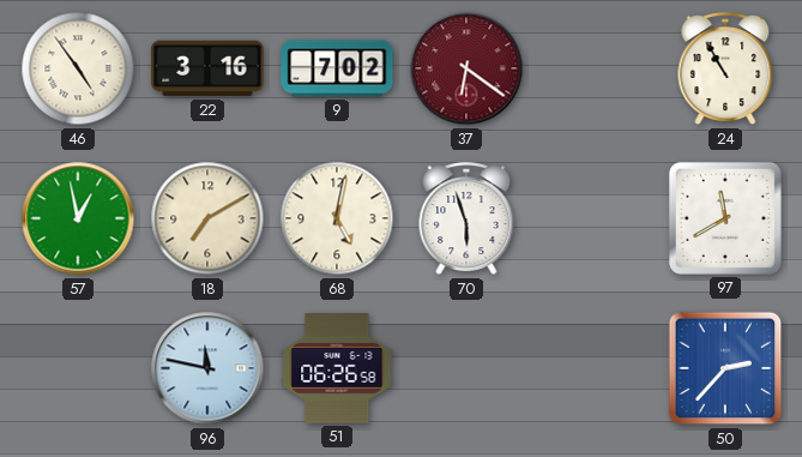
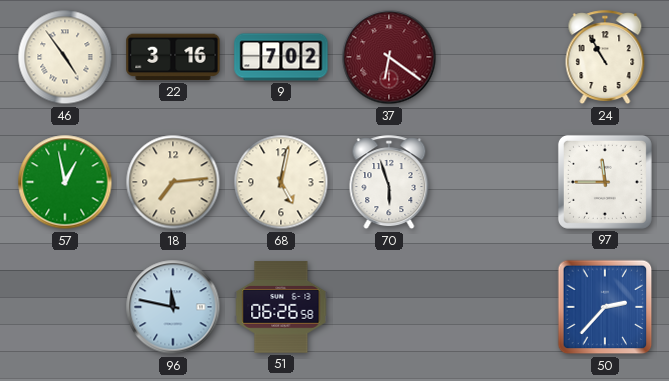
18: 7:10 -> 7:14
97: 11:40 -> 11:45
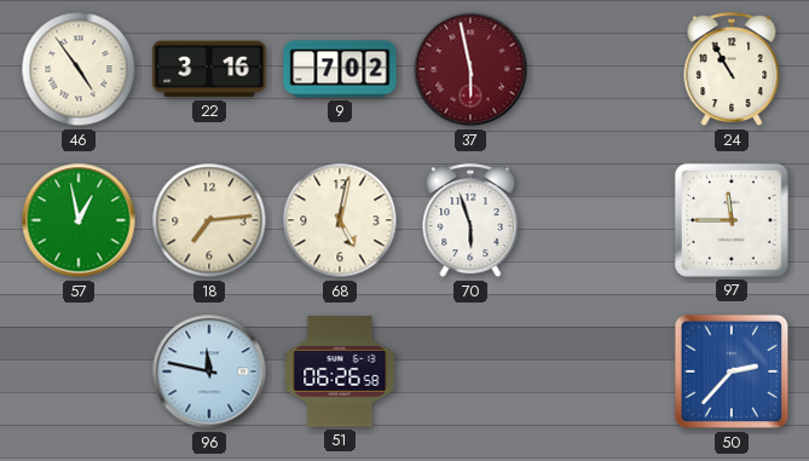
37: 6:21 -> 5:58
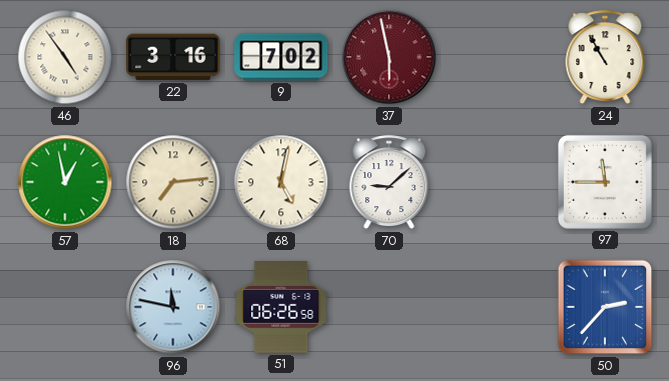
70: 5:57 -> 9:08
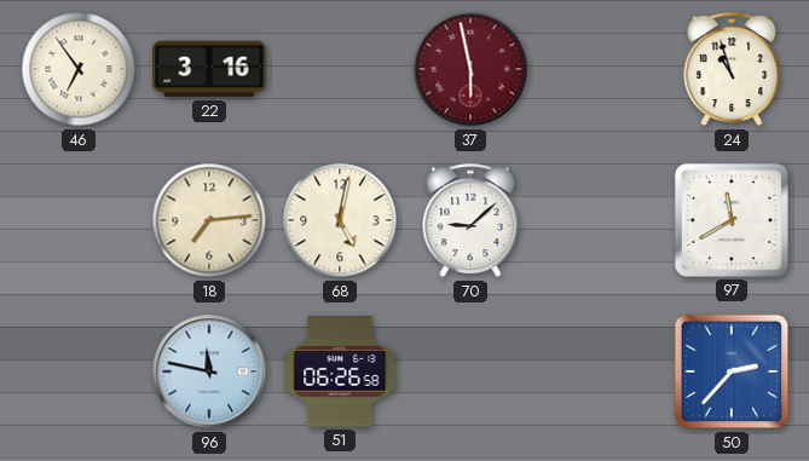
46: 4:54 -> 6:54
9: 7:02 -> none
24: 10:55 -> 10:57
57: 12:58 -> none
97: 11:45 -> 11:40
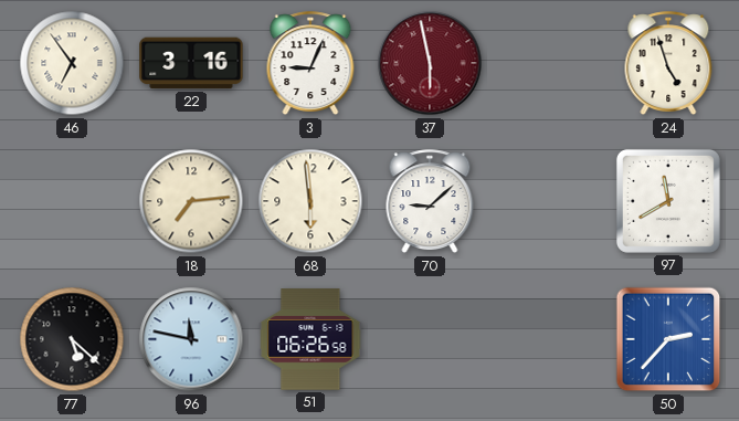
3: none -> 9:04
24: 10:57 -> 4:57
68: 5:02 -> 5:59
77: none -> 5:22
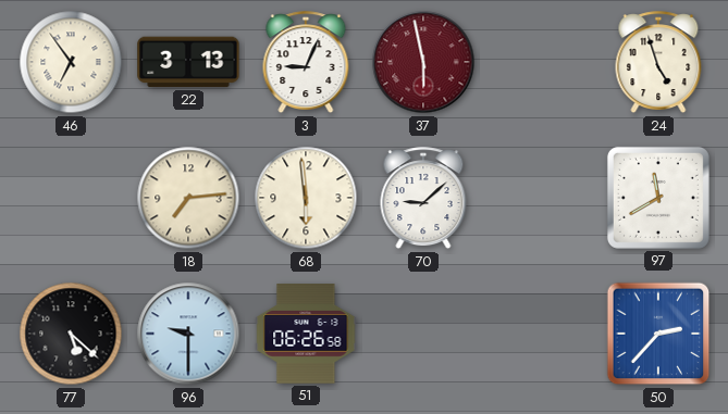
22: 3:16 -> 3:13
96: 11:47 -> 9:30
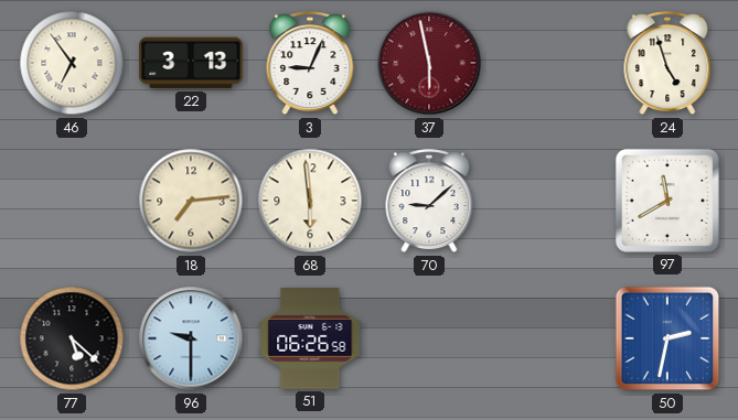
50: 2:37 -> 2:32
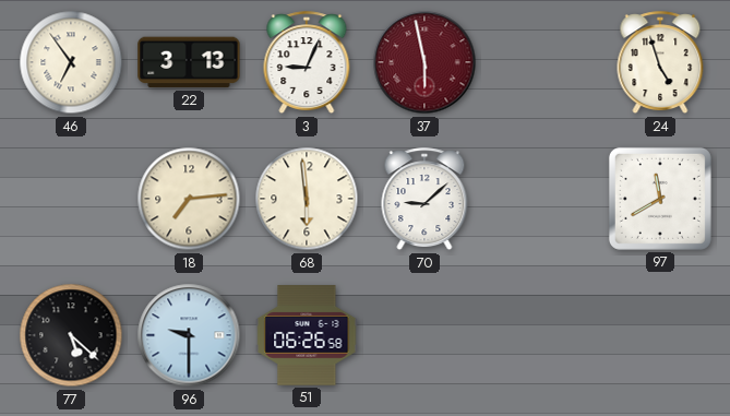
50: 2:32 -> none
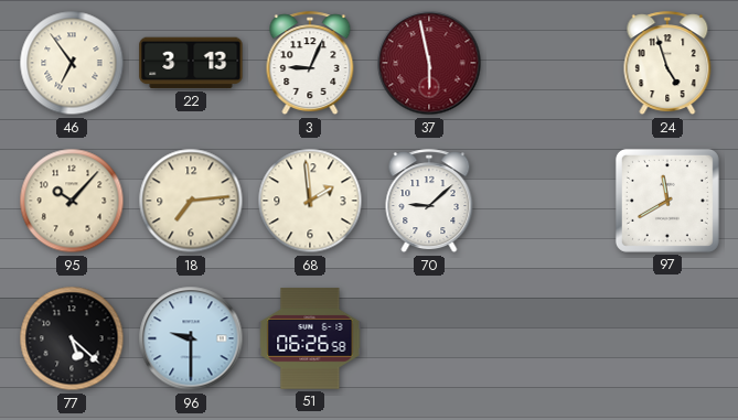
95: none -> 10:07
68: 5:59 -> 1:59
